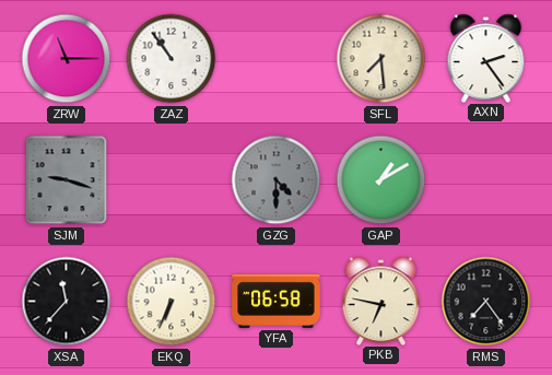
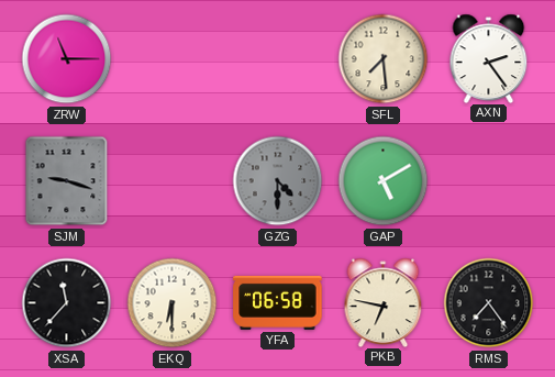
ZAZ: 10:54 -> none
GAP: 1:10 -> 5:10
EKQ: 6:34 -> 6:30
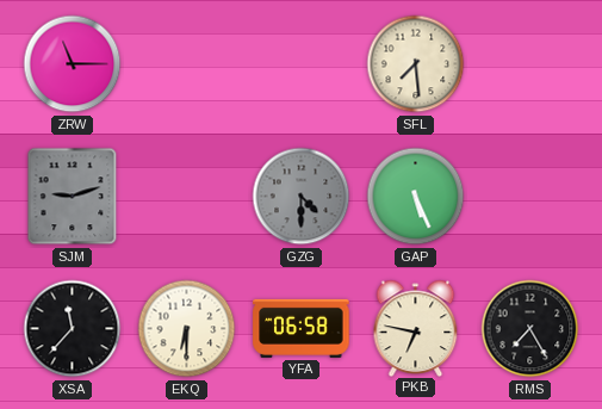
AXN: 2:24 -> none
SJM: 9:18 -> 9:12
GAP: 5:10 -> 5:26
RMS: 7:24 -> 7:25
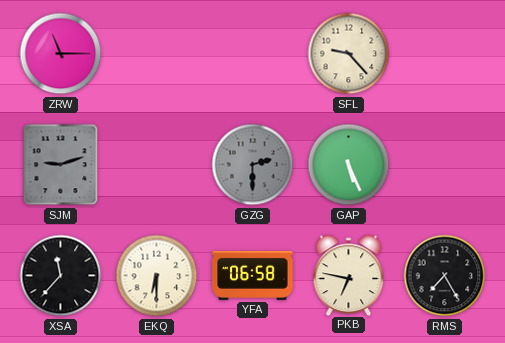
SFL: 7:29 -> 9:23
GZG: 4:30 -> 2:30
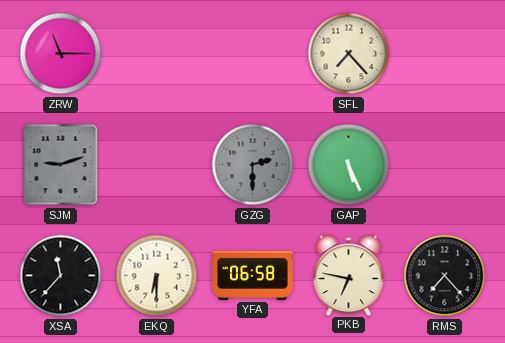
SFL: 9:23 -> 7:23
RMS: 7:25 -> 7:23
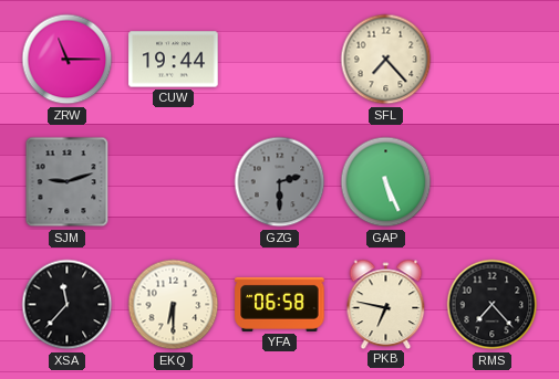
CUW: none -> 19:44
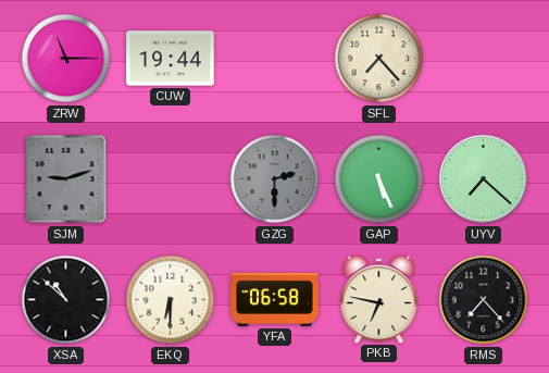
UYV: none -> 7:22
XSA: 11:37 -> 10:52
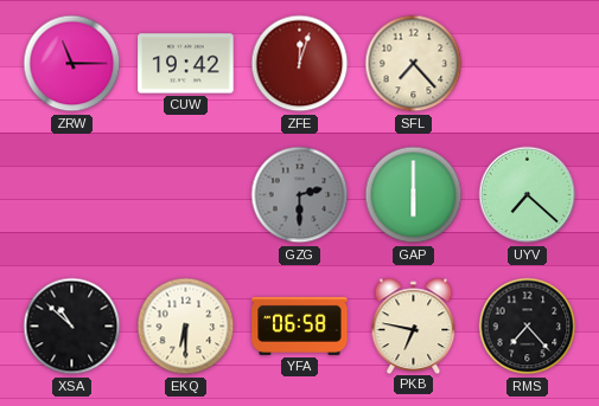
CUW: 19:44 -> 19:42
ZFE: none -> 12:03
SJM: 9:12 -> none
GAP: 5:26 -> 6:00
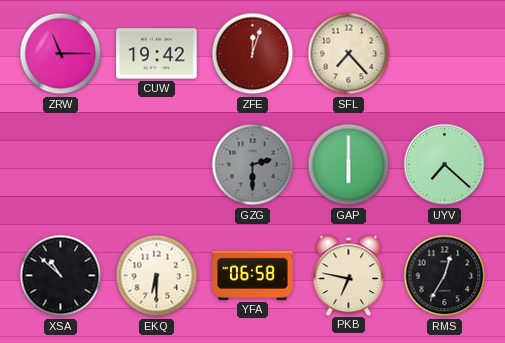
RMS: 7:23 -> 12:35
